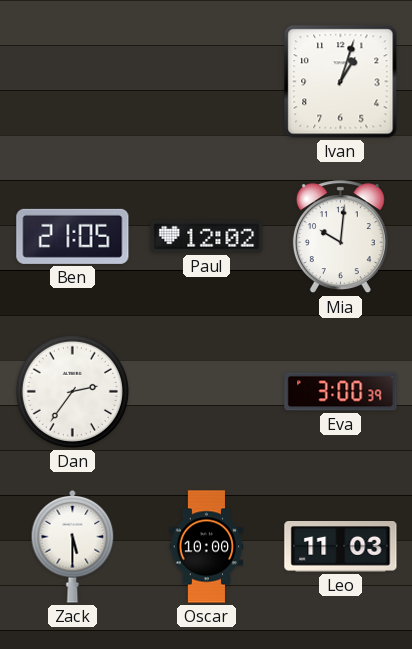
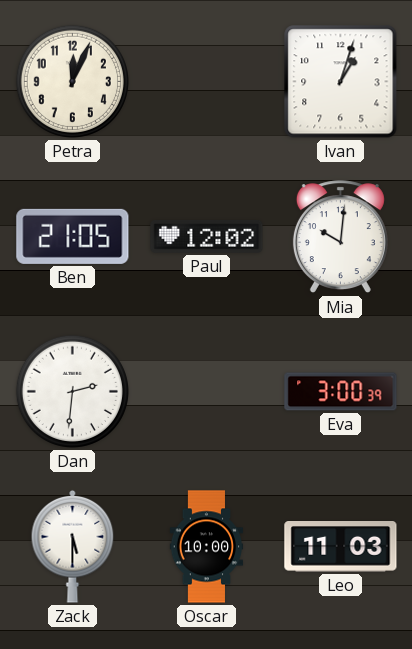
Petra: none -> 12:04
Dan: 2:36 -> 2:31
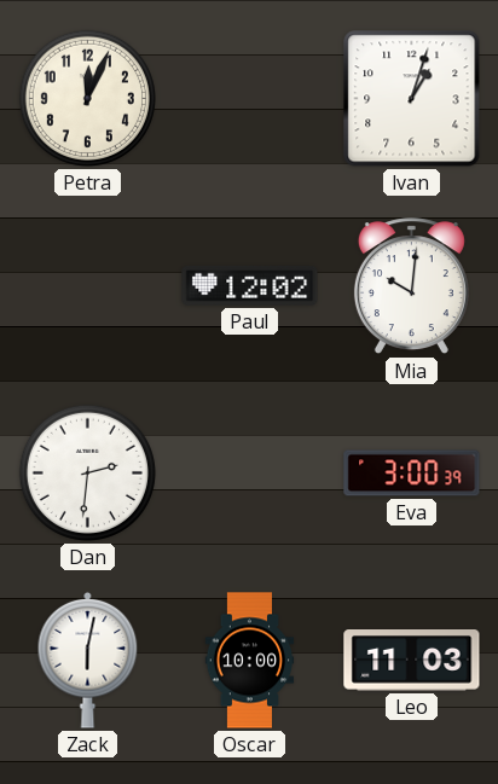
Ben: 21:05 -> none
Zack: 5:30 -> 6:02
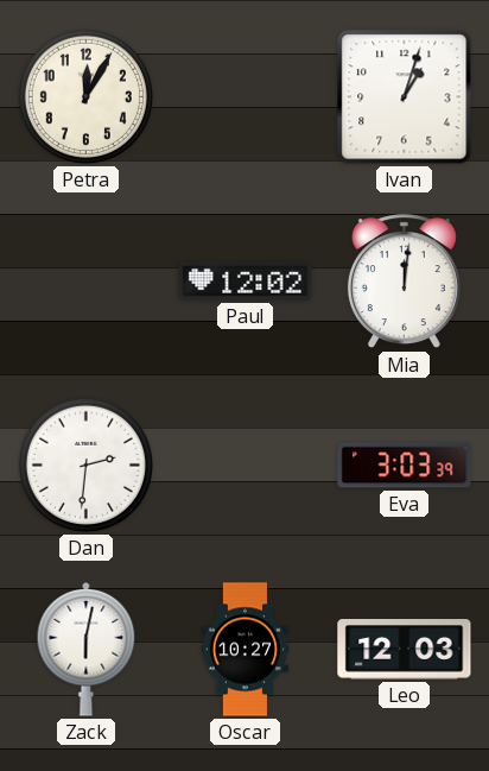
Petra: 12:04 -> 12:05
Mia: 10:01 -> 12:01
Eva: 3:00 -> 3:03
Oscar: 10:00 -> 10:27
Leo: 11:03 -> 12:03
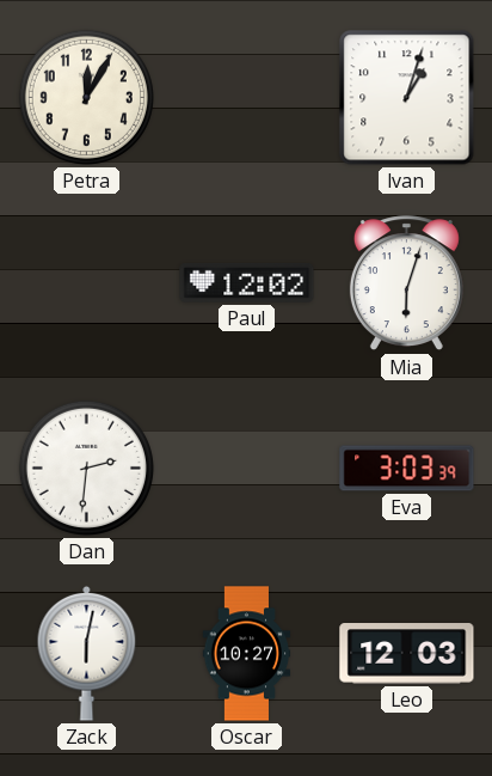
Mia: 12:01 -> 6:03
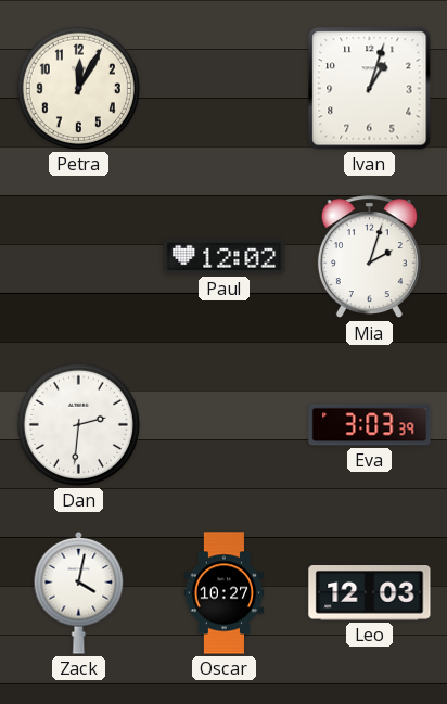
Mia: 6:03 -> 2:03
Zack: 6:02 -> 4:02
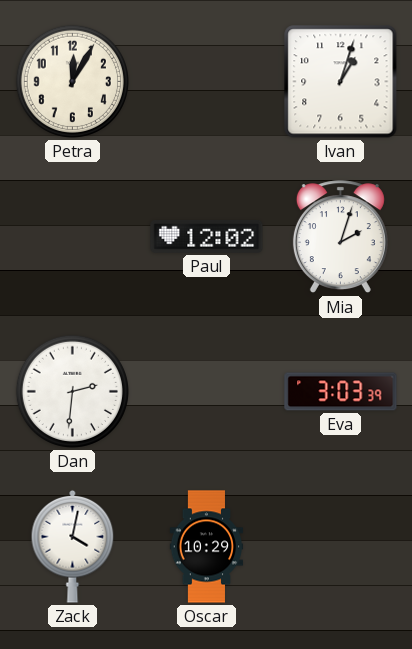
Oscar: 10:27 -> 10:29
Leo: 12:03 -> none
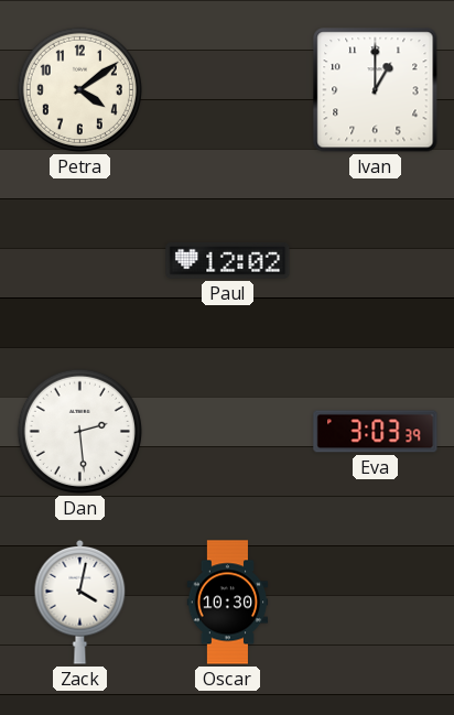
Petra: 12:05 -> 4:09
Ivan: 1:03 -> 1:00
Mia: 2:03 -> none
Dan: 2:31 -> 2:29
Oscar: 10:29 -> 10:30
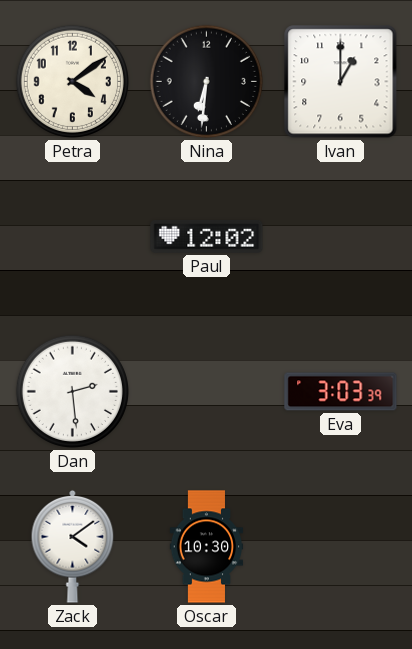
Nina: none -> 6:31
Zack: 4:02 -> 4:09
